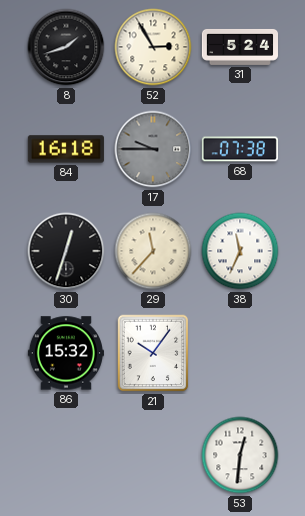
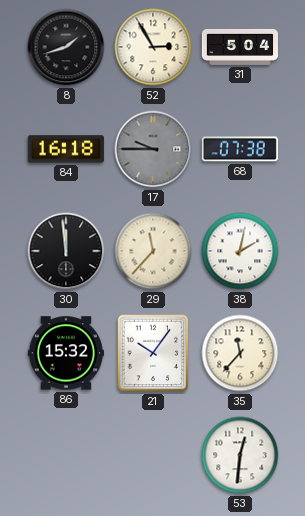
31: 5:24 -> 5:04
30: 12:33 -> 11:59
38: 11:34 -> 2:02
35: none -> 11:37
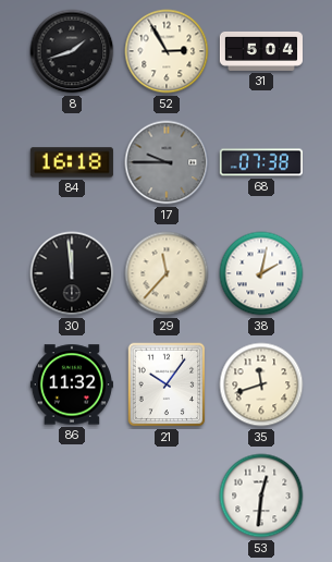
86: 15:32 -> 11:32
35: 11:37 -> 11:42
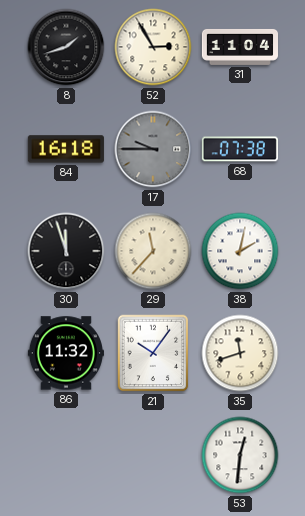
31: 5:04 -> 11:04
30: 11:59 -> 11:57
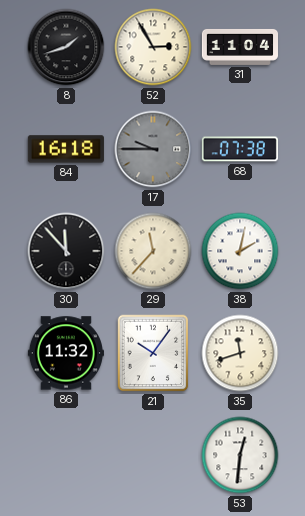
30: 11:57 -> 11:53
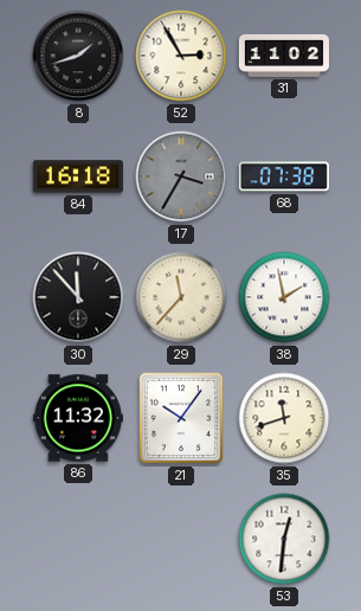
31: 11:04 -> 11:02
17: 9:45 -> 3:35
38: 2:02 -> 1:58
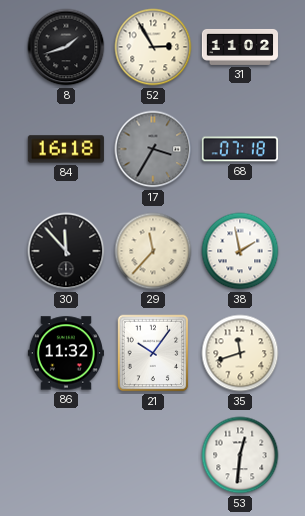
68: 07:38 -> 07:18
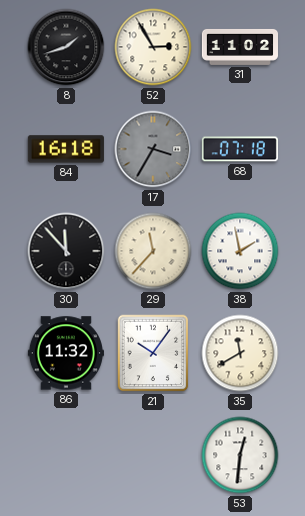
35: 11:42 -> 11:40
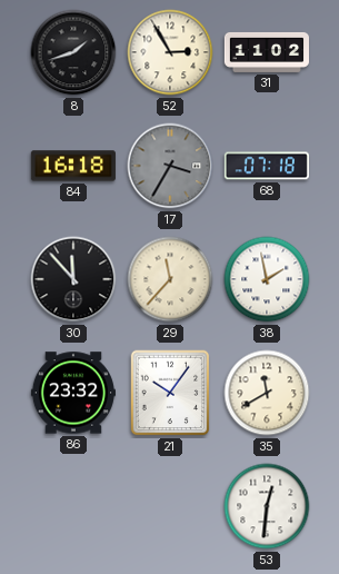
86: 11:32 -> 23:32
